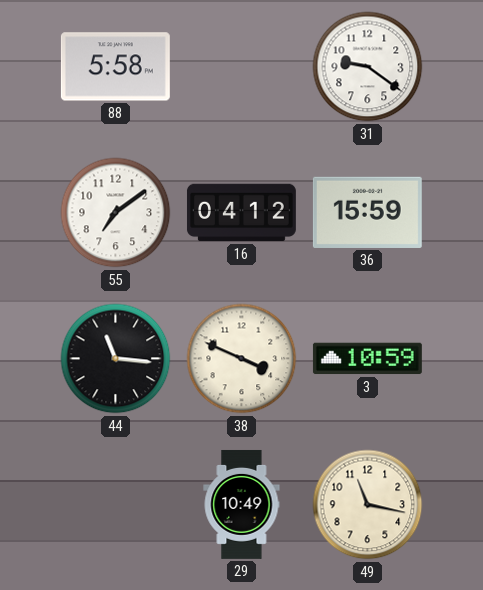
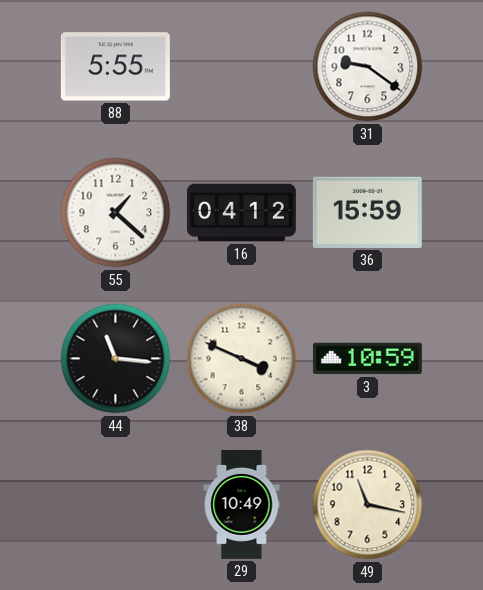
88: 5:58 -> 5:55
55: 7:09 -> 1:22
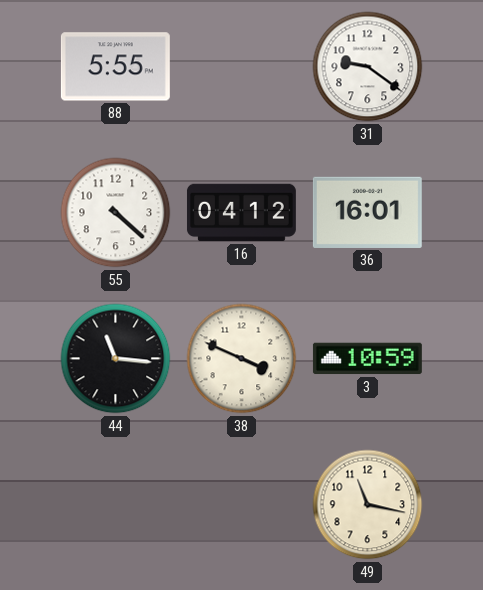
55: 1:22 -> 4:22
36: 15:59 -> 16:01
29: 10:49 -> none
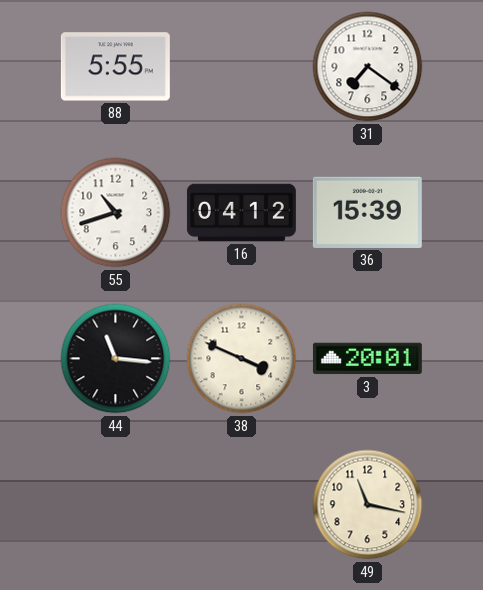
31: 9:21 -> 7:21
55: 4:22 -> 10:42
36: 16:01 -> 15:39
3: 10:59 -> 20:01
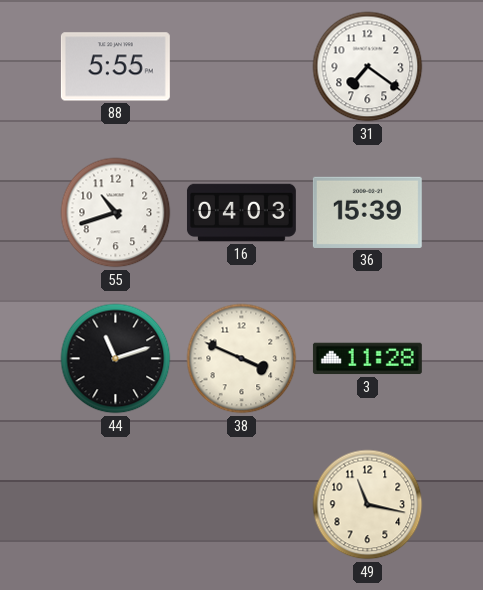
16: 04:12 -> 04:03
44: 11:16 -> 11:12
3: 20:01 -> 11:28
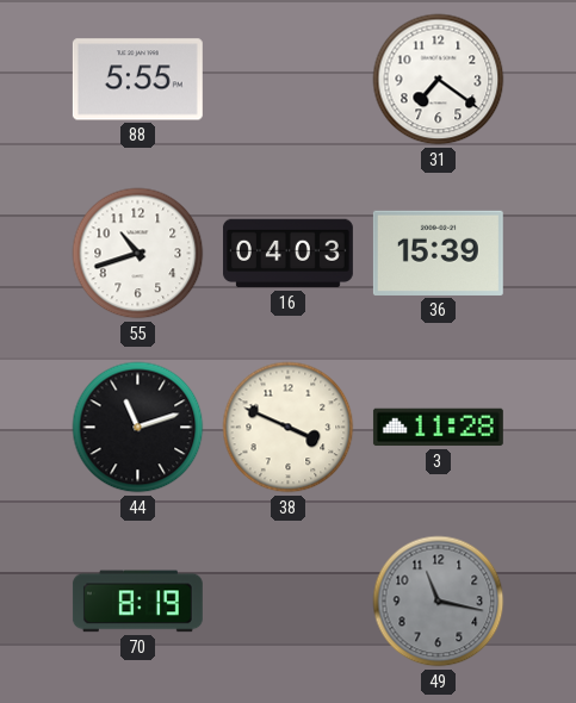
70: none -> 8:19
49 dial: cream -> grey
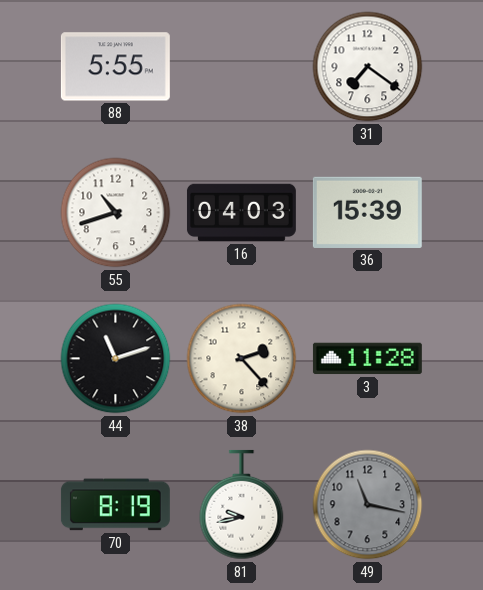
38: 3:49 -> 2:23
81: none -> 9:43
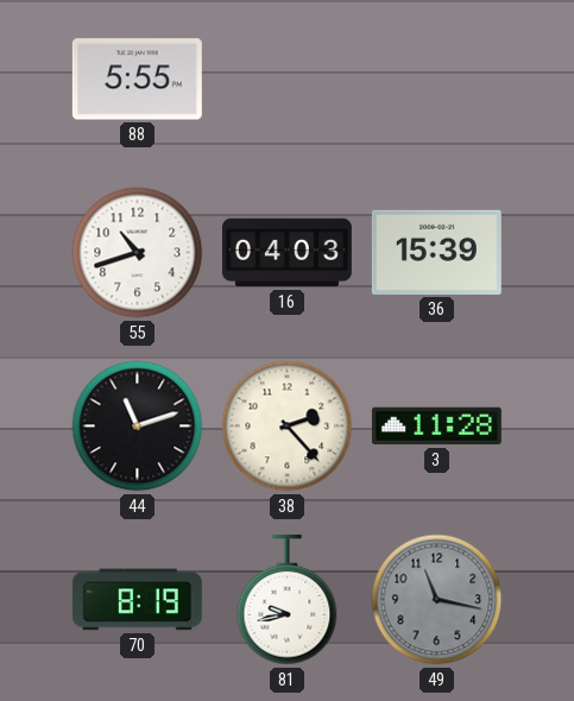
31: 7:21 -> none
